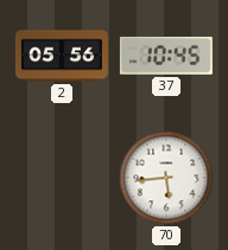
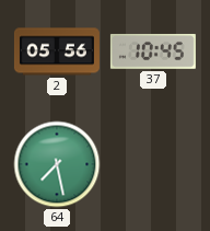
64: none -> 7:28
70: 5:44 -> none
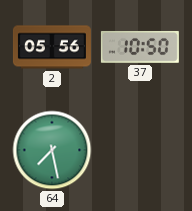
37: 10:45 -> 10:50
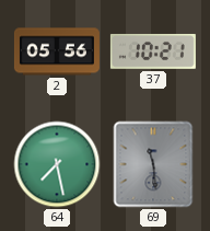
37: 10:50 -> 10:21
69: none -> 11:29
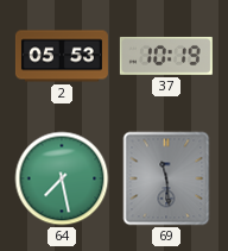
2: 05:56 -> 05:53
37: 10:21 -> 10:19
